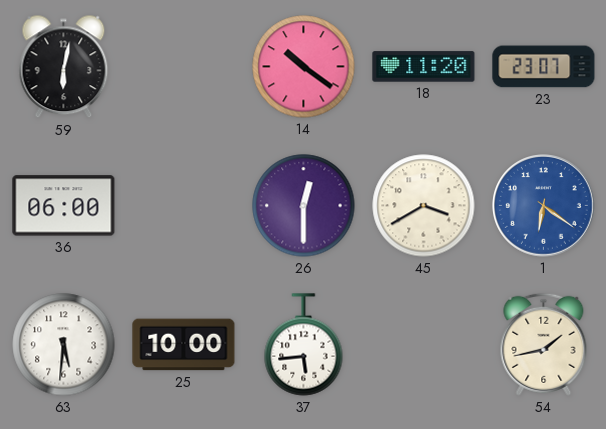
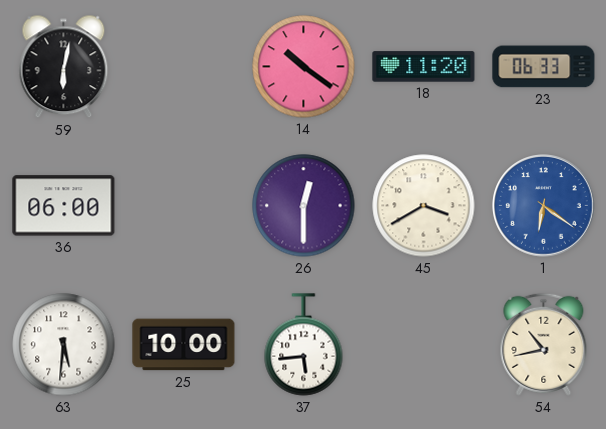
23: 23:07 -> 06:33
54: 1:43 -> 10:43
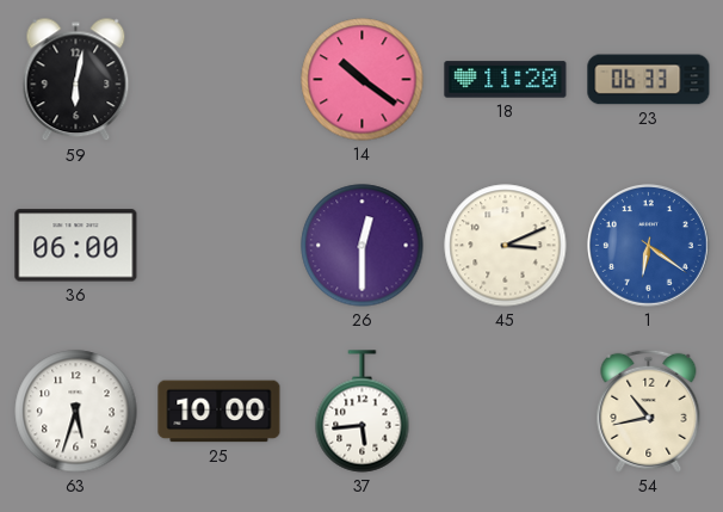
45: 3:40 -> 3:11
63: 5:31 -> 5:33
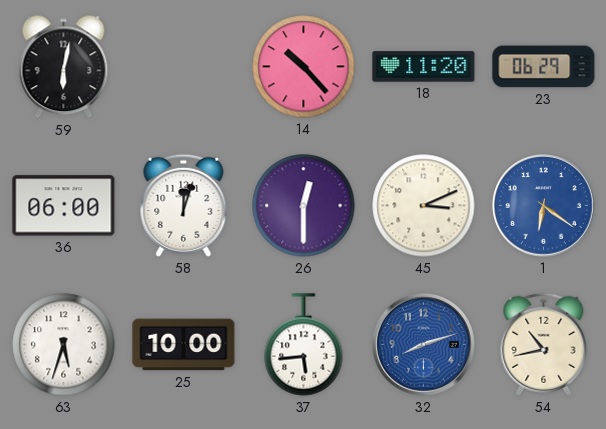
14: 10:21 -> 10:23
23: 06:33 -> 06:29
58: none -> 12:03
32: none -> 8:12
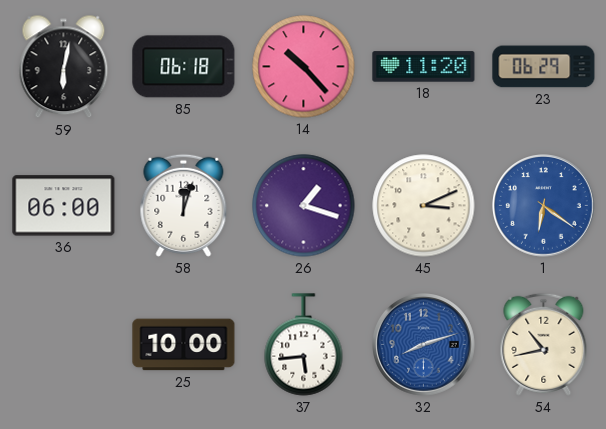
85: none -> 06:18
26: 12:30 -> 1:18
63: 5:33 -> none
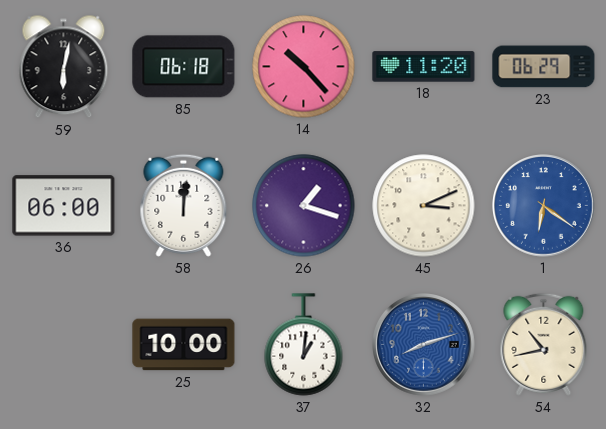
58: 12:03 -> 12:01
37: 5:44 -> 1:01
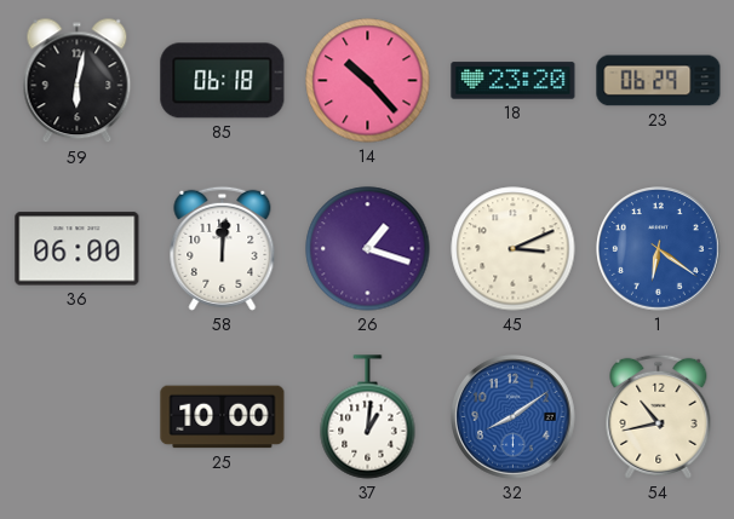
18: 11:20 -> 23:20
32: 8:12 -> 8:09
